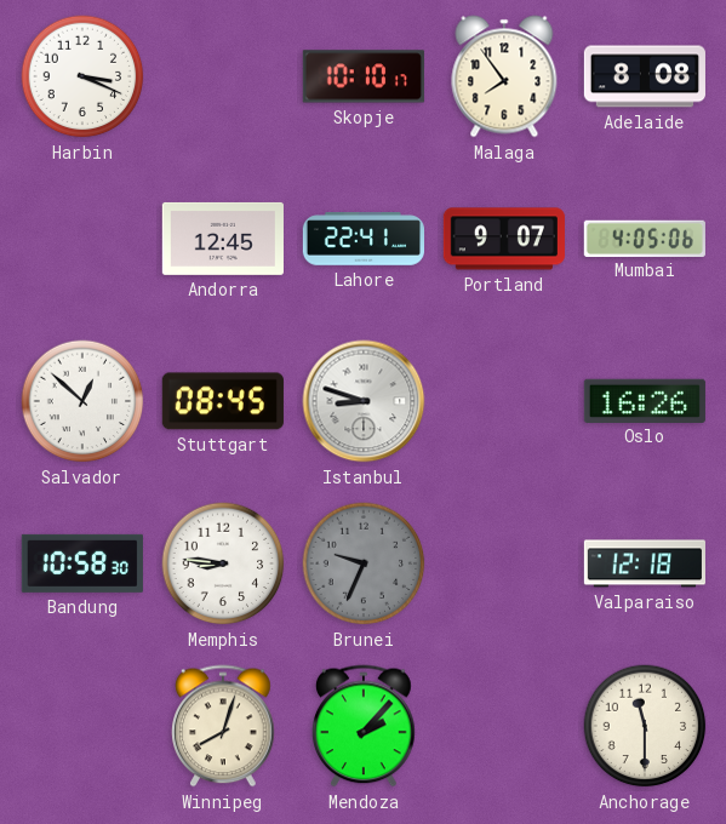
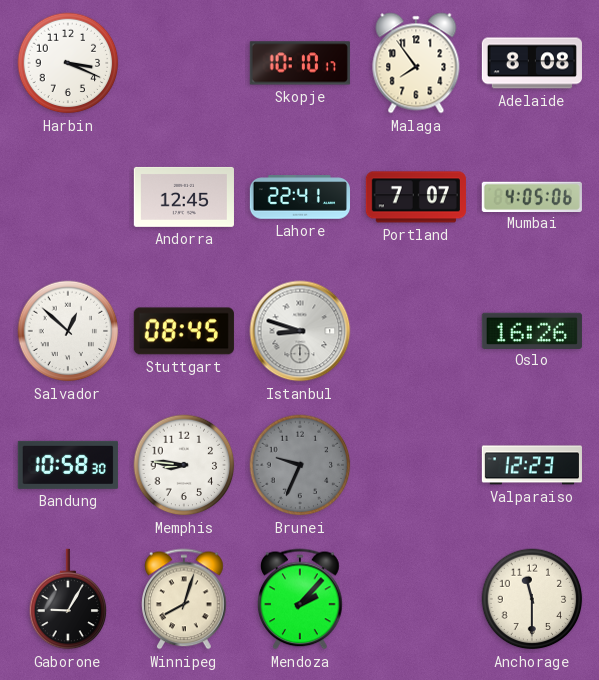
Portland: 9:07 -> 7:07
Valparaiso: 12:18 -> 12:23
Gaborone: none -> 9:05
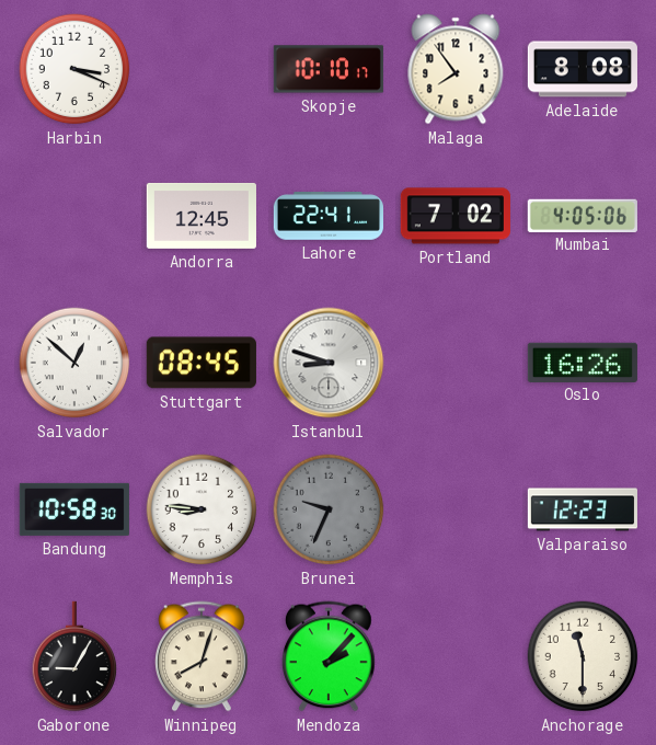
Portland: 7:07 -> 7:02
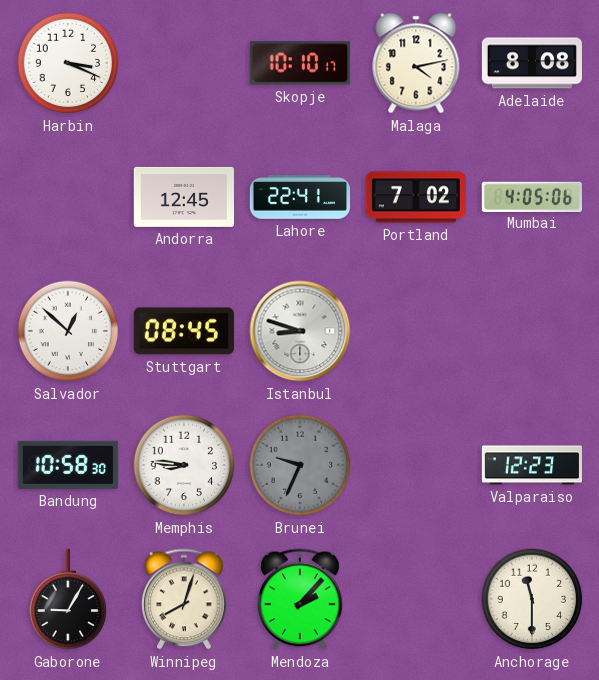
Malaga: 7:54 -> 4:13
Oslo: 16:26 -> none
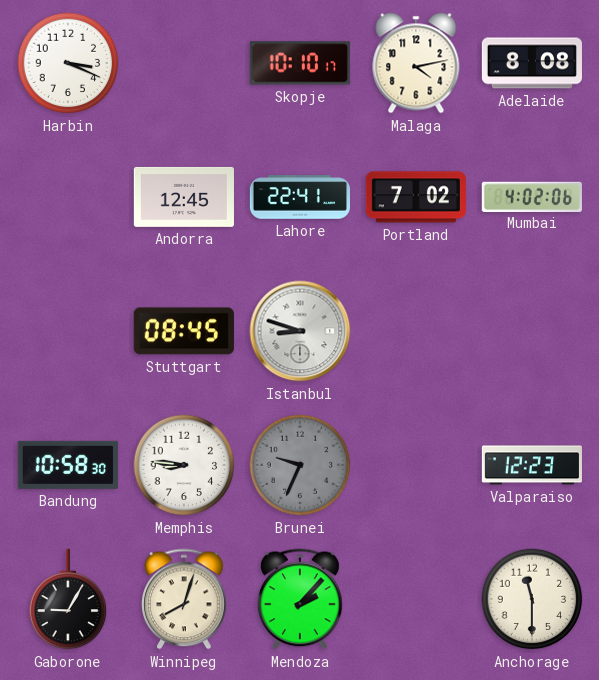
Mumbai: 4:05 -> 4:02
Salvador: 12:52 -> none
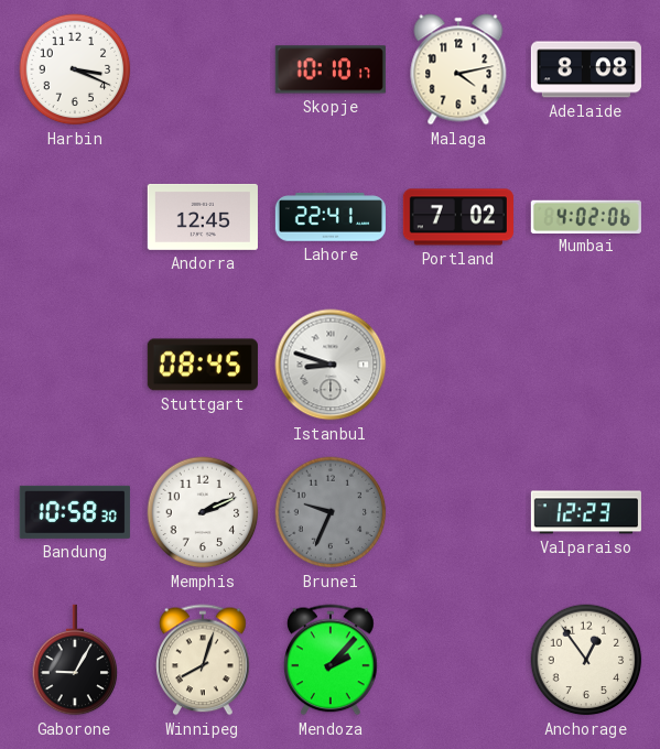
Memphis: 8:46 -> 2:11
Anchorage: 11:30 -> 12:54
